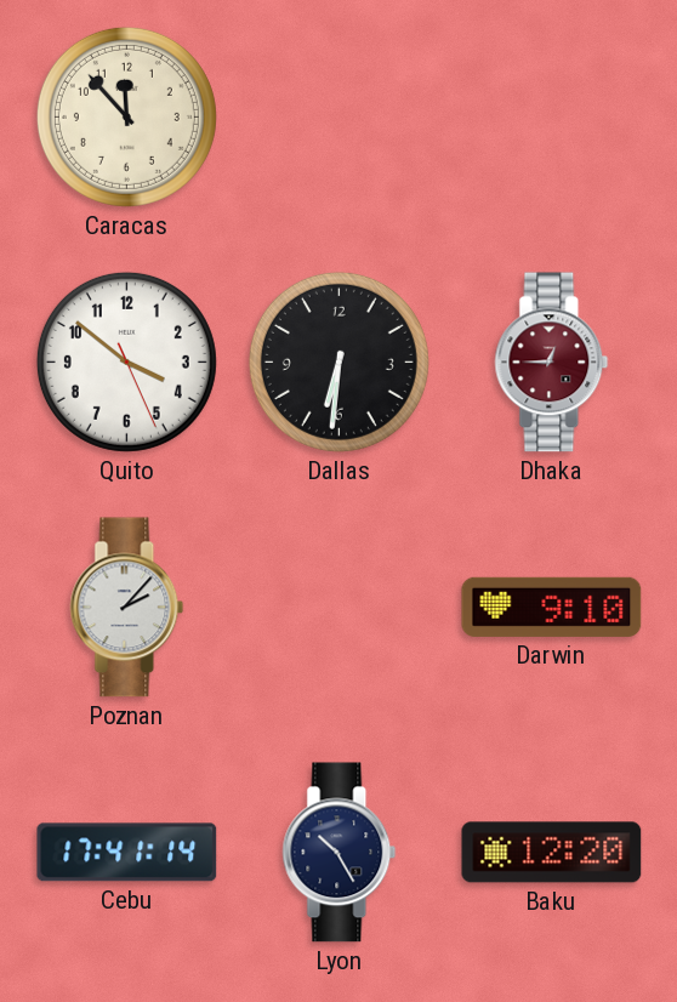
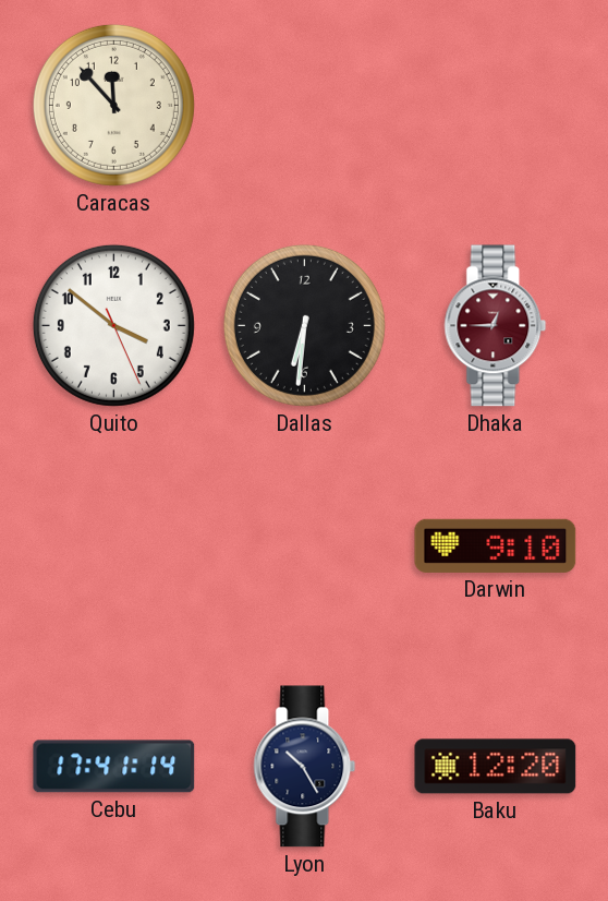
Poznan: 2:07 -> none
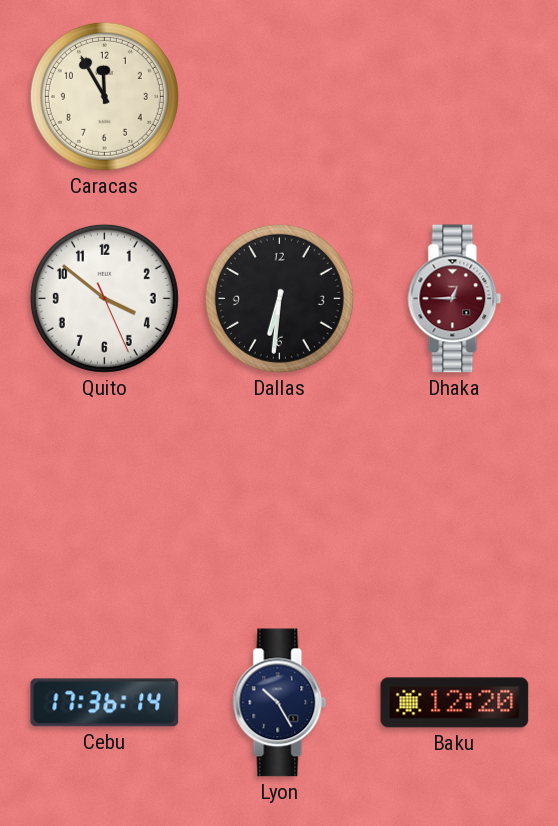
Caracas: 11:53 -> 11:55
Darwin: 9:10 -> none
Cebu: 17:41 -> 17:36
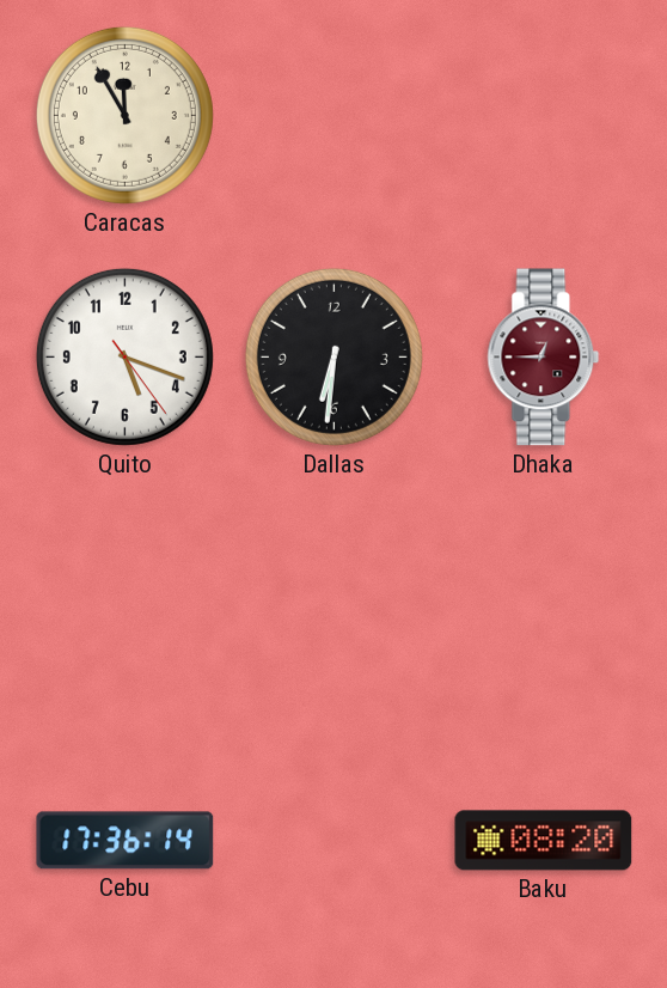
Quito: 3:51 -> 5:18
Lyon: 10:25 -> none
Baku: 12:20 -> 08:20
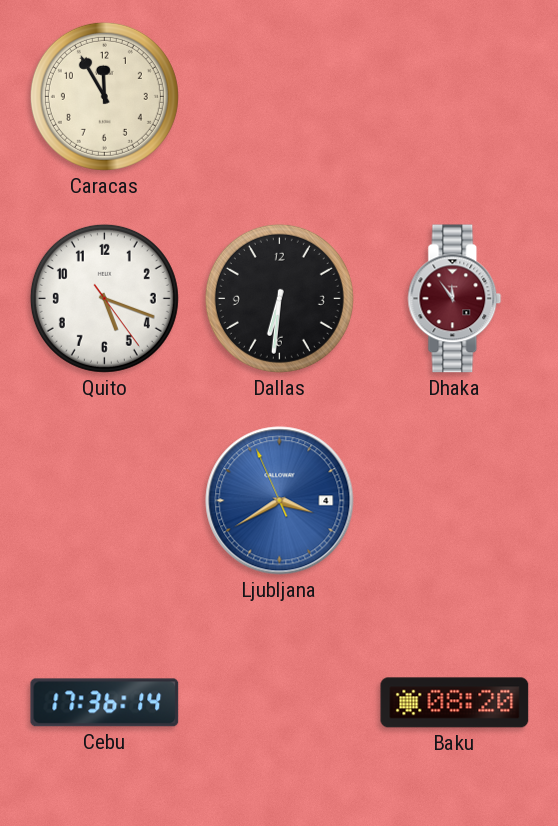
Dhaka: 12:45 -> 11:54
Ljubljana: none -> 3:39
